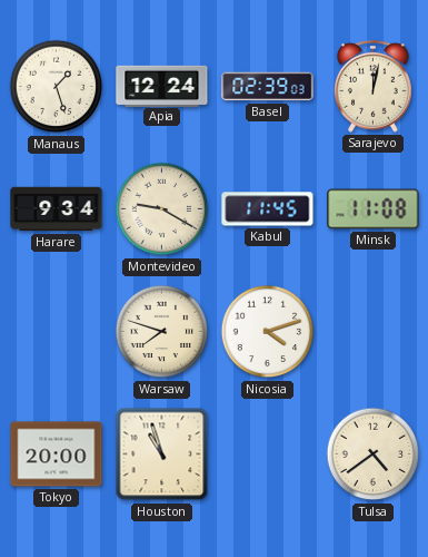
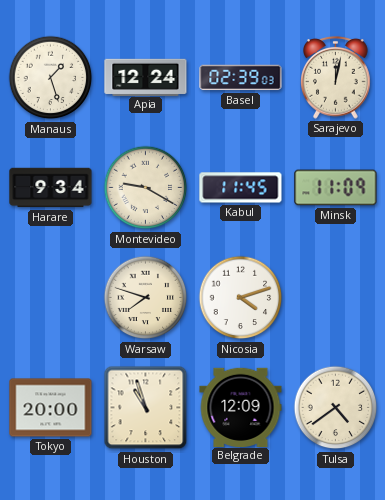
Minsk: 11:08 -> 11:09
Belgrade: none -> 12:09
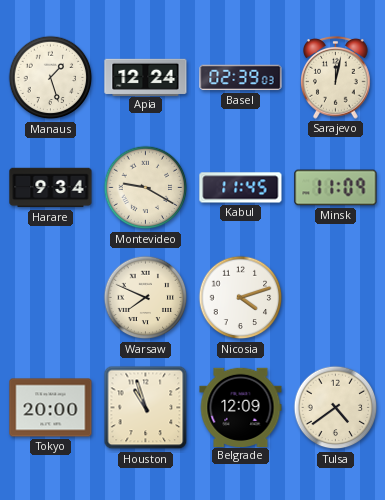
Warsaw: 7:48 -> 7:49
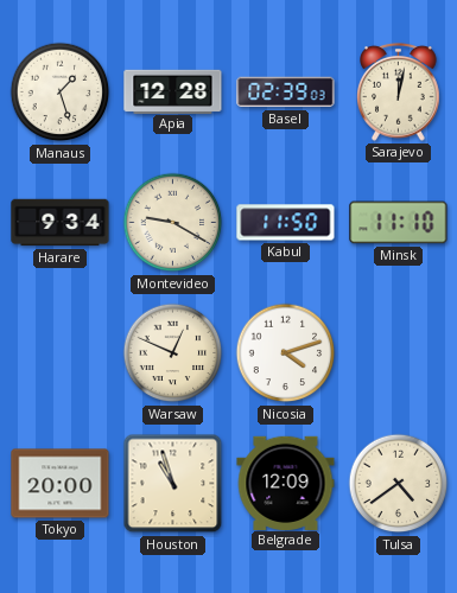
Apia: 12:24 -> 12:28
Kabul: 11:45 -> 11:50
Minsk: 11:09 -> 11:10
Warsaw: 7:49 -> 12:49
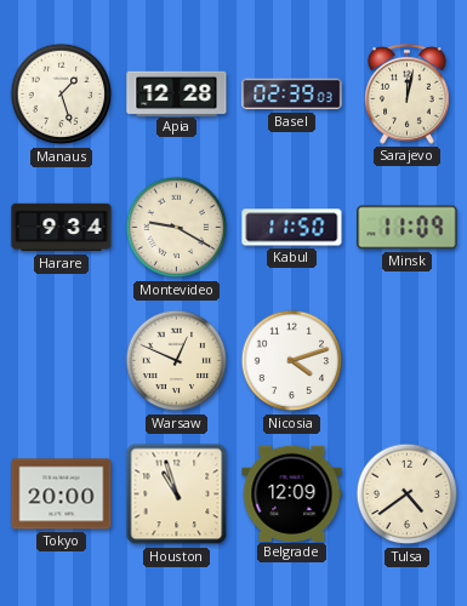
Minsk: 11:10 -> 11:09
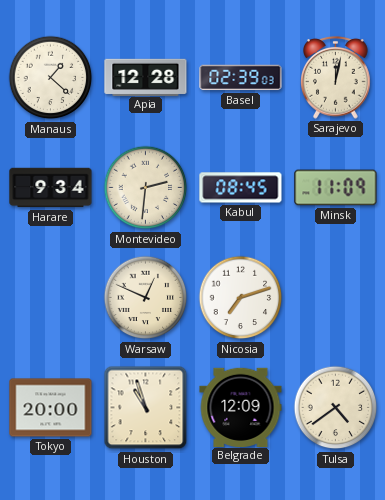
Manaus: 1:27 -> 1:22
Montevideo: 9:20 -> 2:31
Kabul: 11:50 -> 08:45
Nicosia: 4:12 -> 7:12
